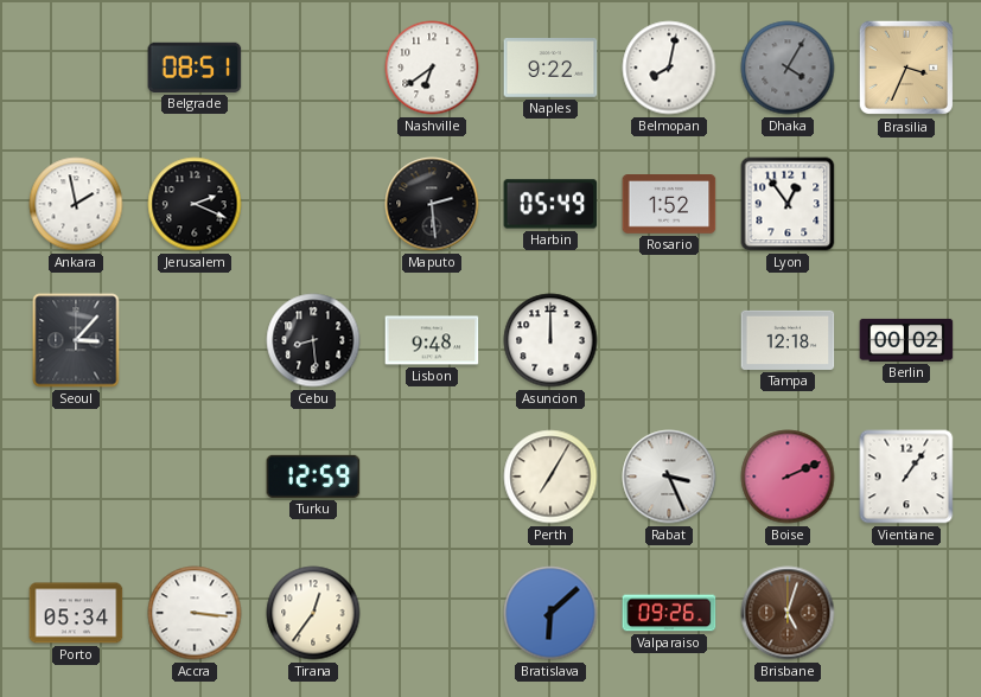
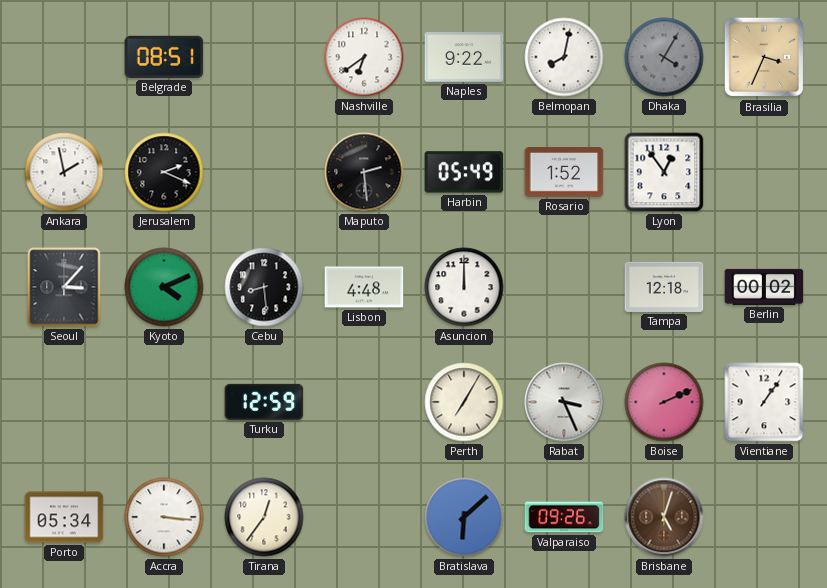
Kyoto: none -> 4:11
Lisbon: 9:48 -> 4:48
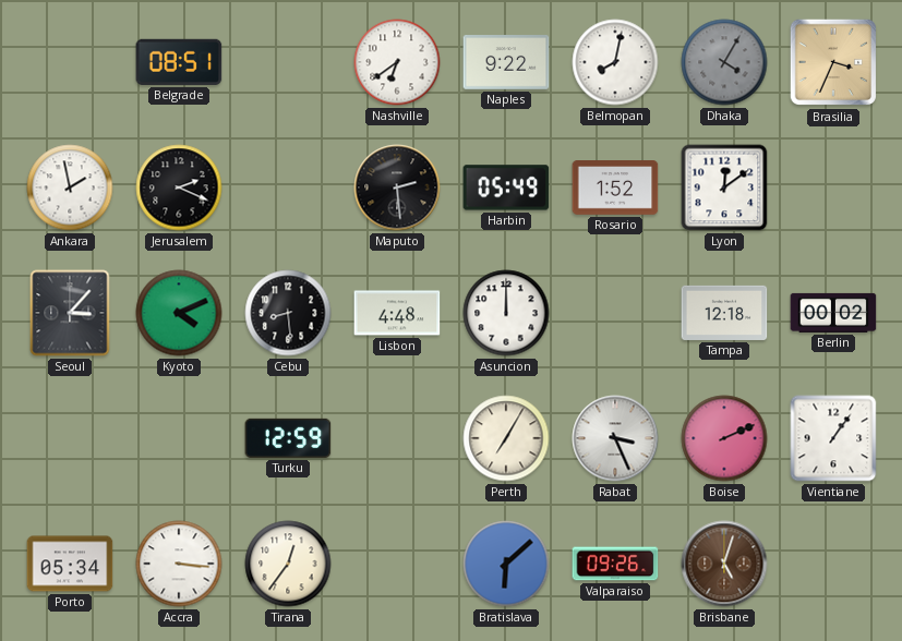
Lyon: 12:54 -> 12:09
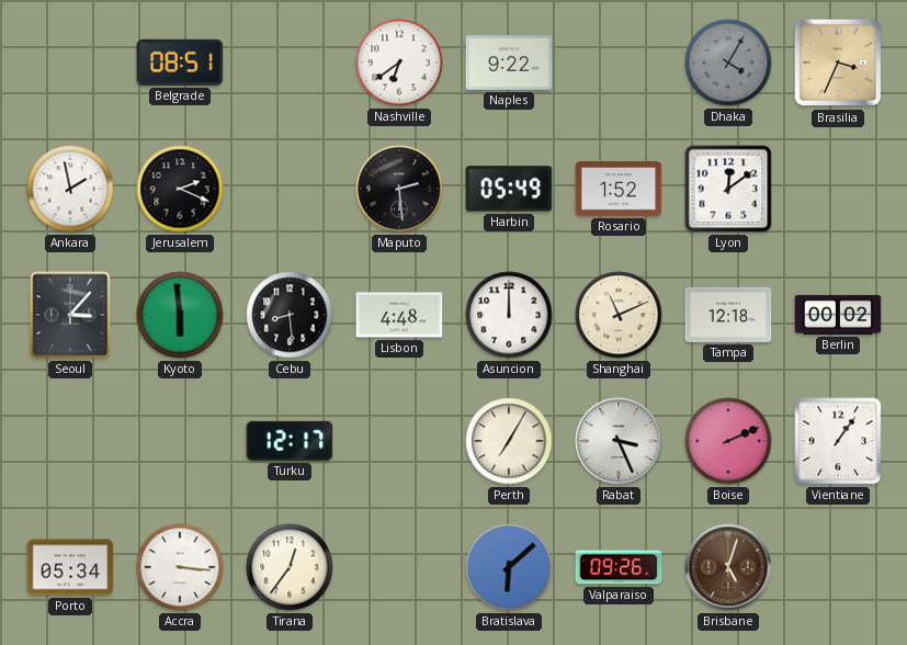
Belmopan: 8:02 -> none
Kyoto: 4:11 -> 5:59
Shanghai: none -> 11:11
Turku: 12:59 -> 12:17
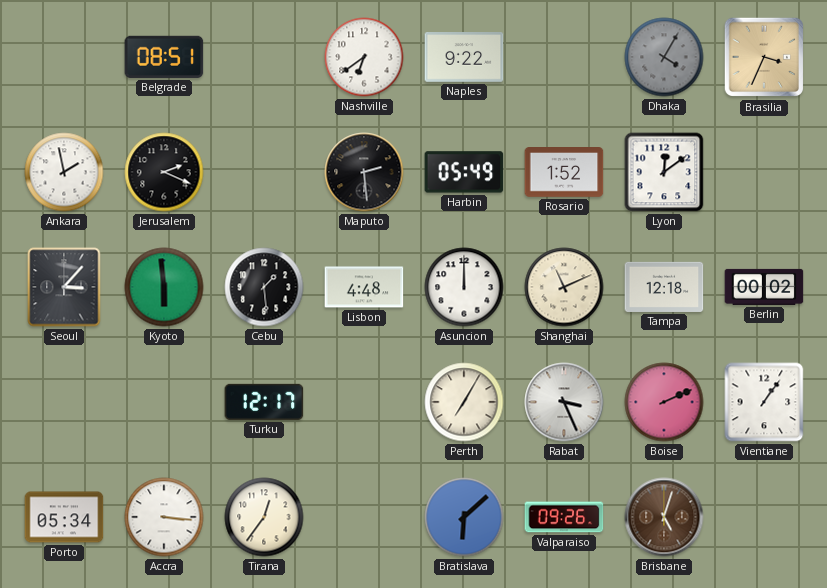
Cebu: 8:29 -> 1:29
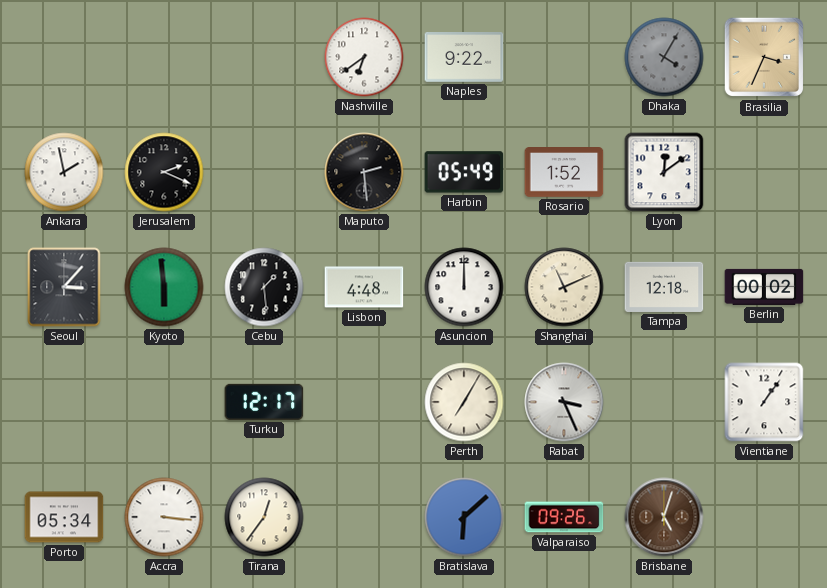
Belgrade: 08:51 -> none
Boise: 2:11 -> none
